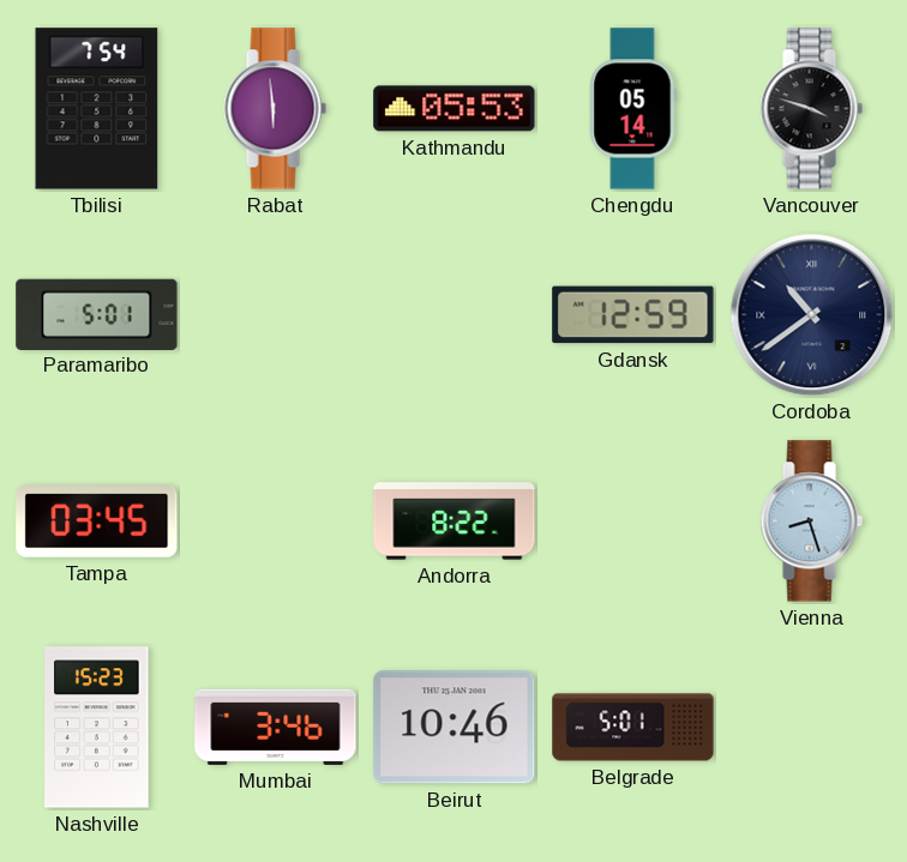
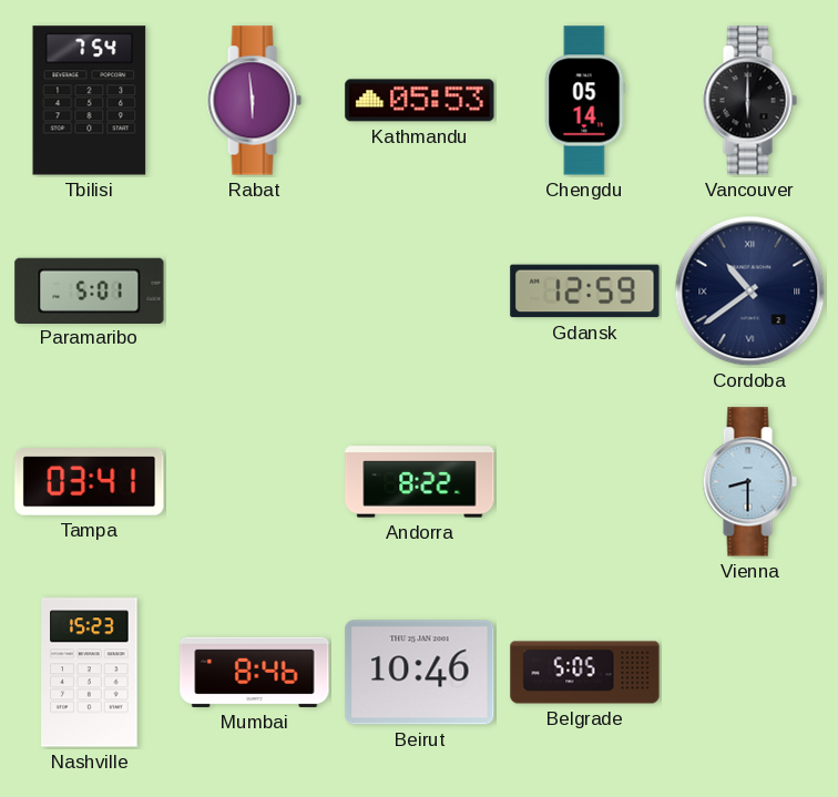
Vancouver: 3:48 -> 6:00
Tampa: 03:45 -> 03:41
Vienna: 8:27 -> 8:30
Mumbai: 3:46 -> 8:46
Belgrade: 5:01 -> 5:05
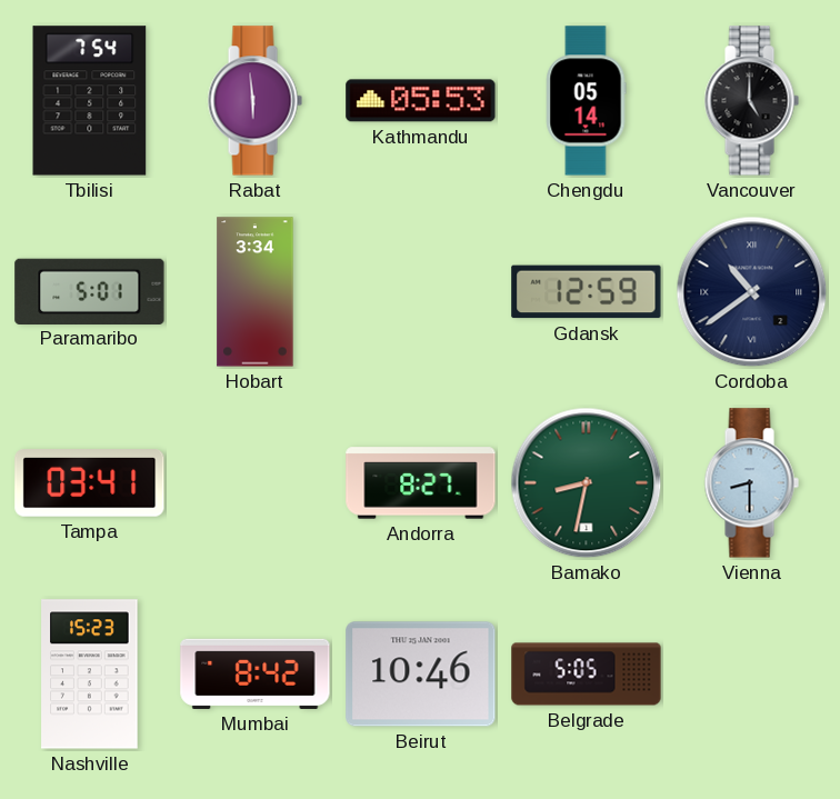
Vancouver: 6:00 -> 5:00
Hobart: none -> 3:34
Andorra: 8:22 -> 8:27
Bamako: none -> 8:32
Mumbai: 8:46 -> 8:42
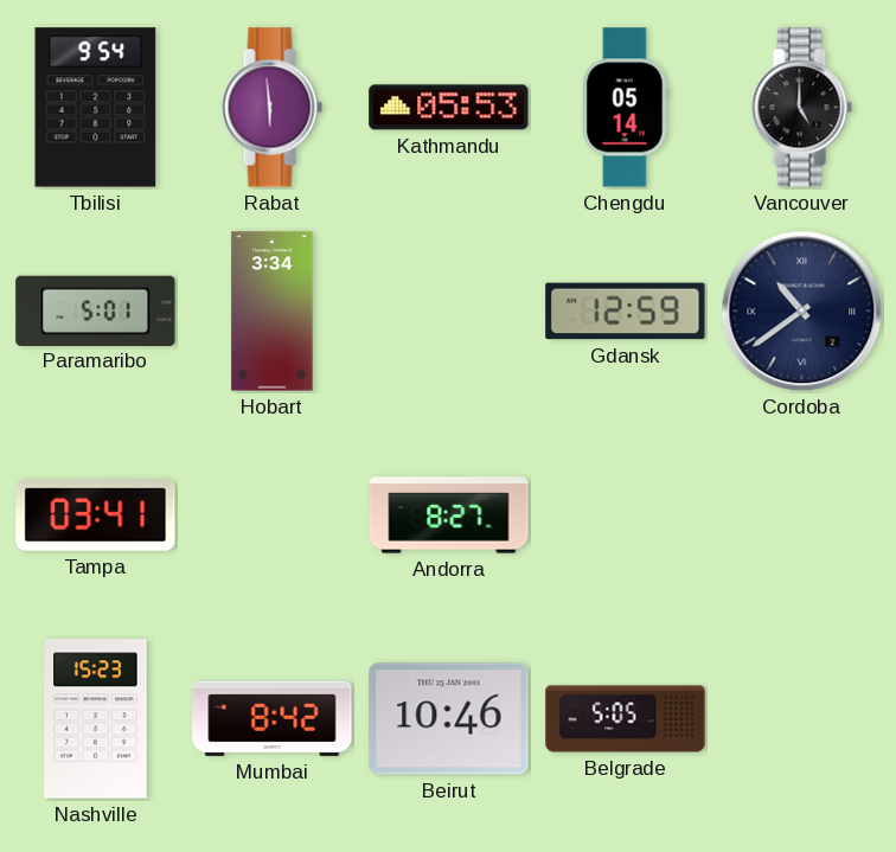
Tbilisi: 7:54 -> 9:54
Bamako: 8:32 -> none
Vienna: 8:30 -> none
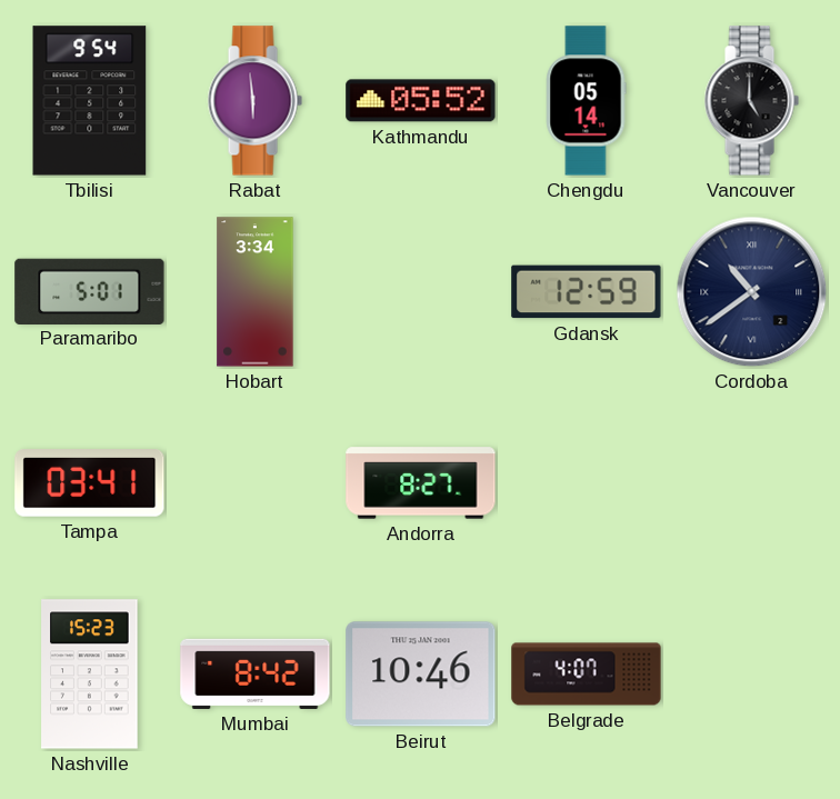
Kathmandu: 05:53 -> 05:52
Belgrade: 5:05 -> 4:07
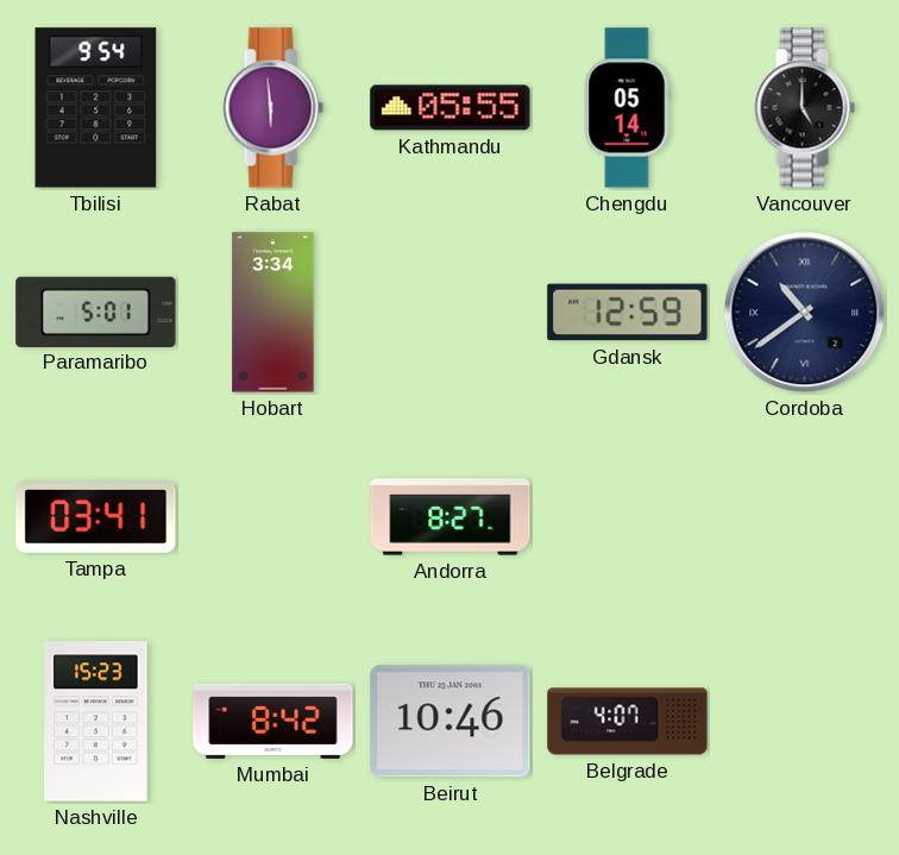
Kathmandu: 05:52 -> 05:55
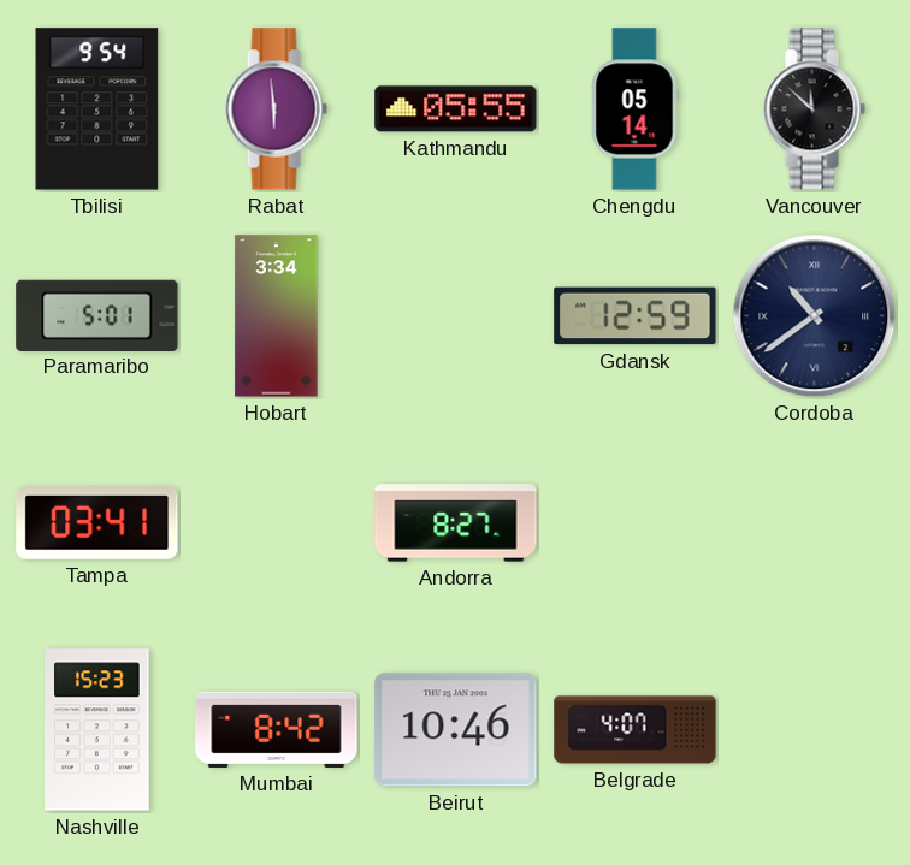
Vancouver: 5:00 -> 11:52
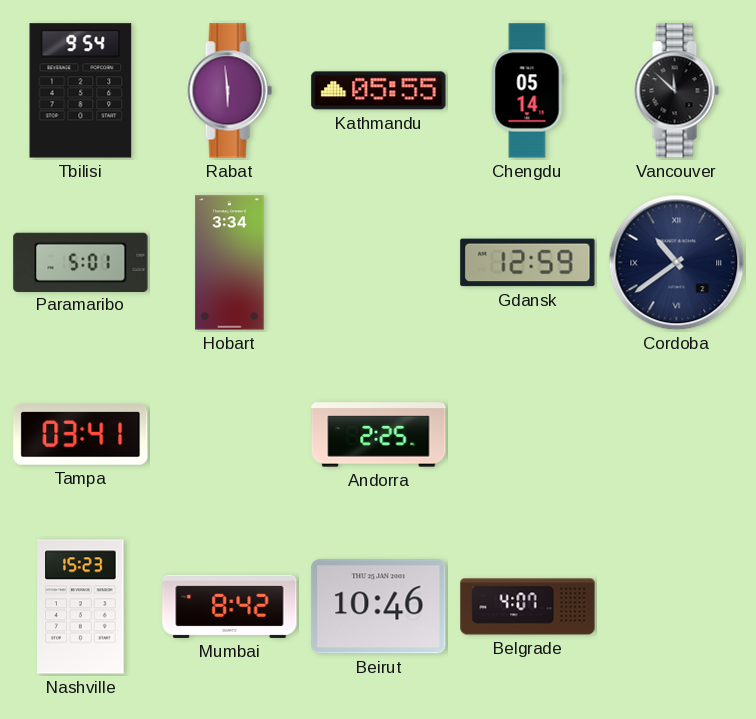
Andorra: 8:27 -> 2:25
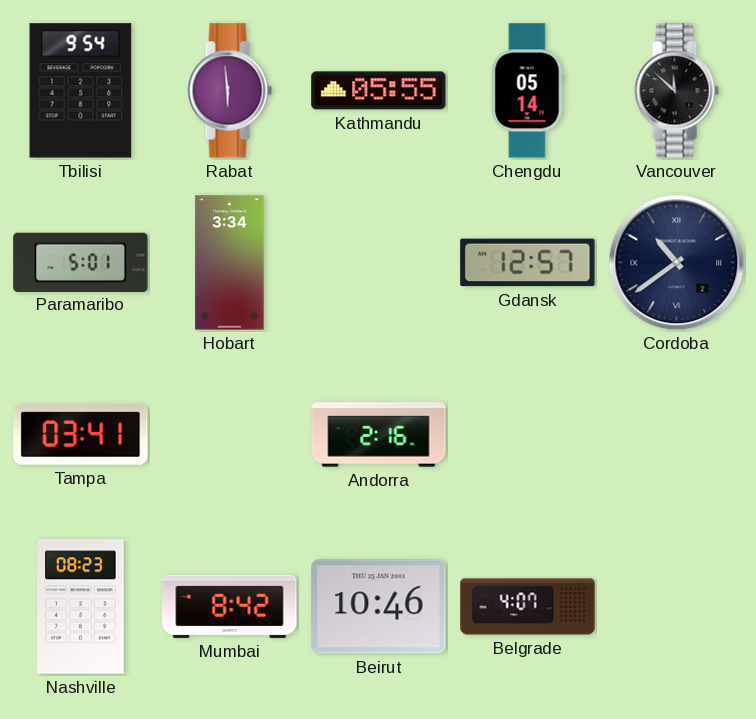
Gdansk: 12:59 -> 12:57
Andorra: 2:25 -> 2:16
Nashville: 15:23 -> 08:23
